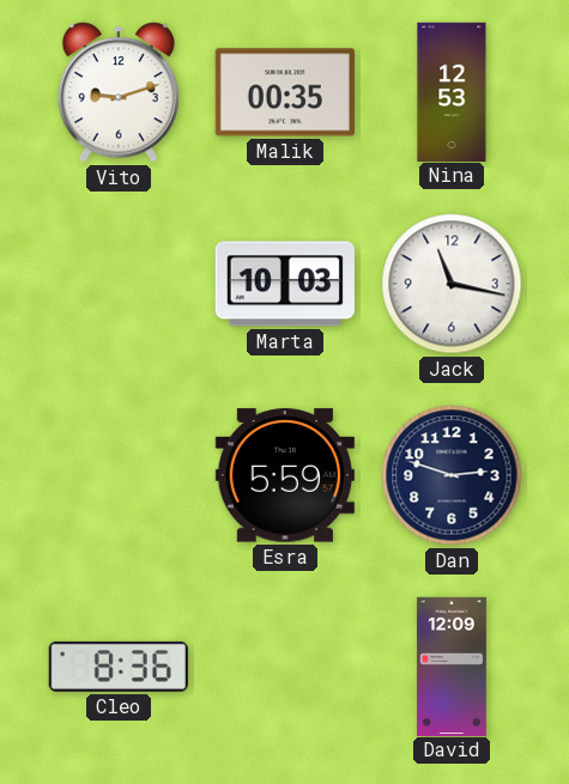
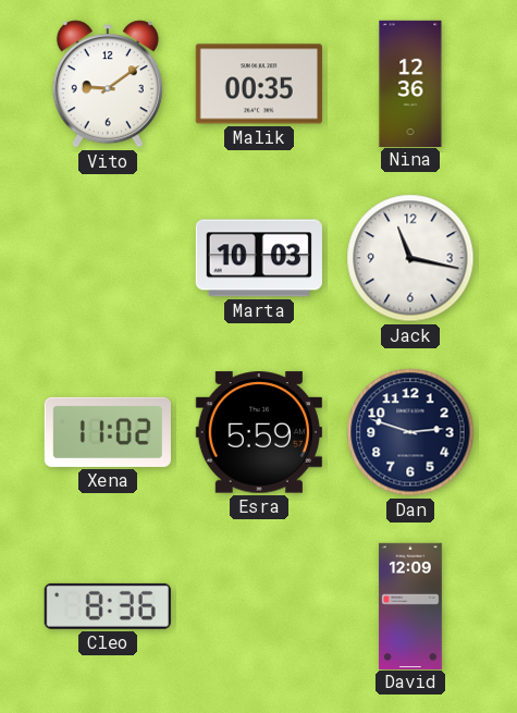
Vito: 9:12 -> 9:09
Nina: 12:53 -> 12:36
Xena: none -> 11:02
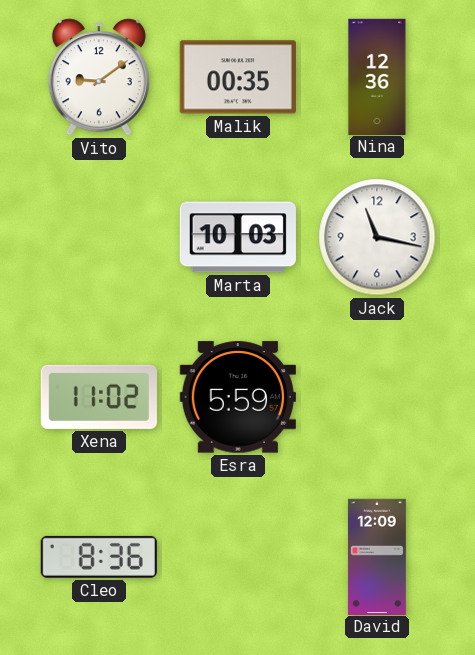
Dan: 2:48 -> none
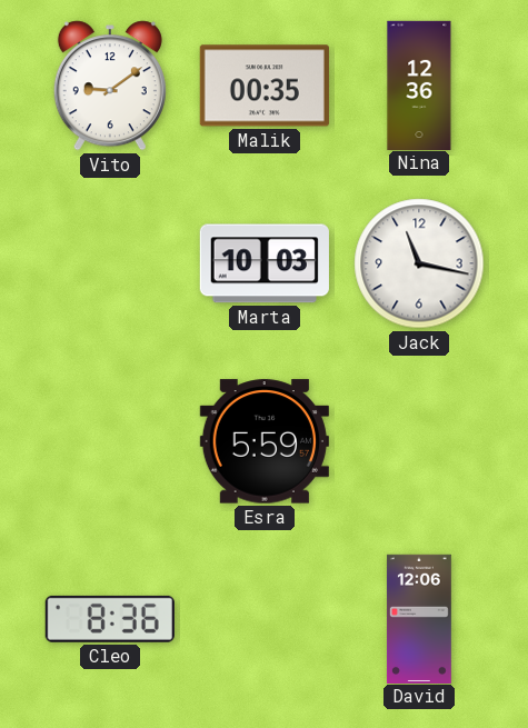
Xena: 11:02 -> none
David: 12:09 -> 12:06
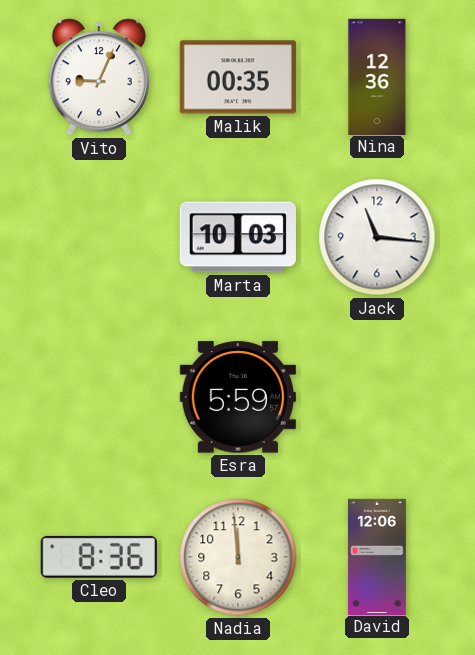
Vito: 9:09 -> 9:04
Jack: 11:17 -> 11:16
Nadia: none -> 11:59
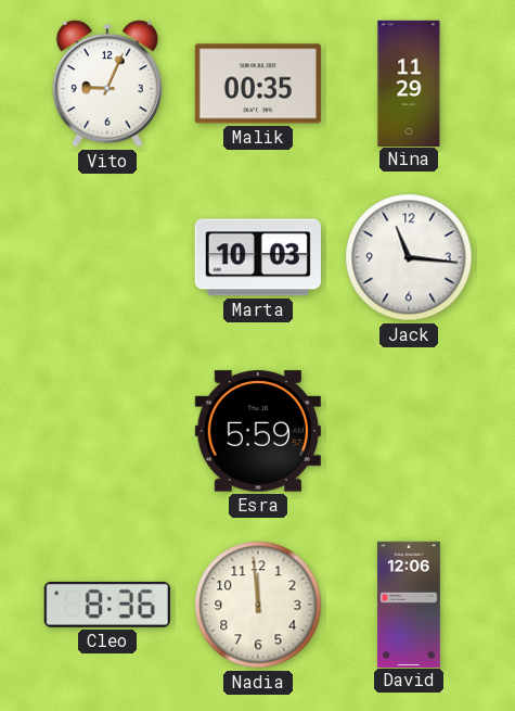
Nina: 12:36 -> 11:29
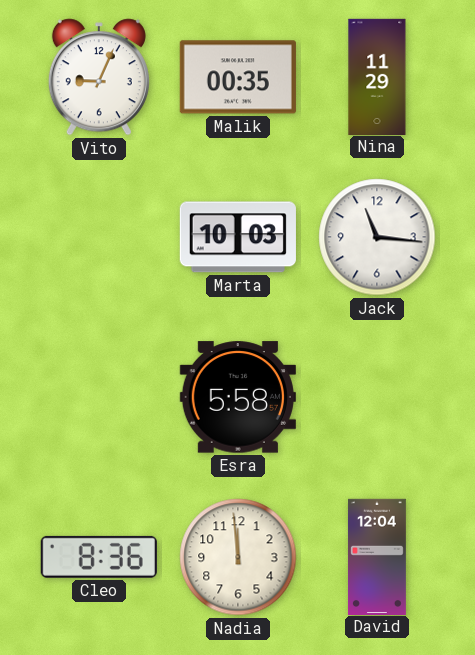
Esra: 5:59 -> 5:58
David: 12:06 -> 12:04
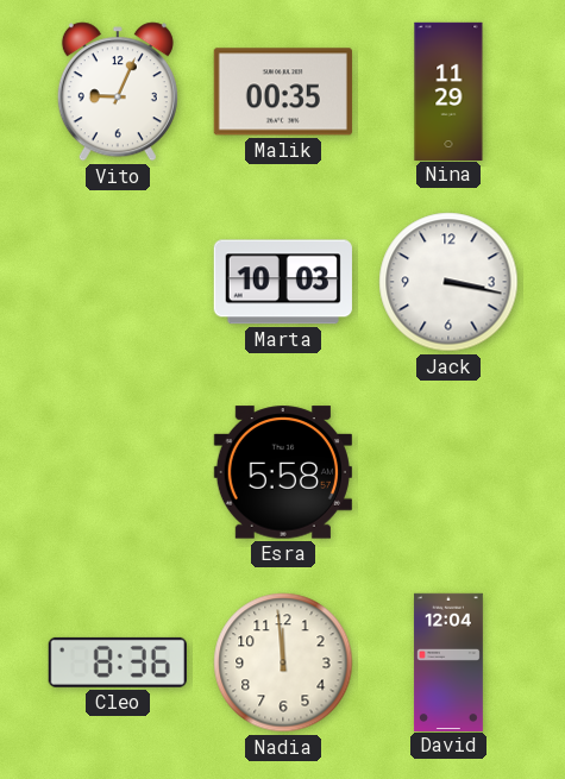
Jack: 11:16 -> 3:17
